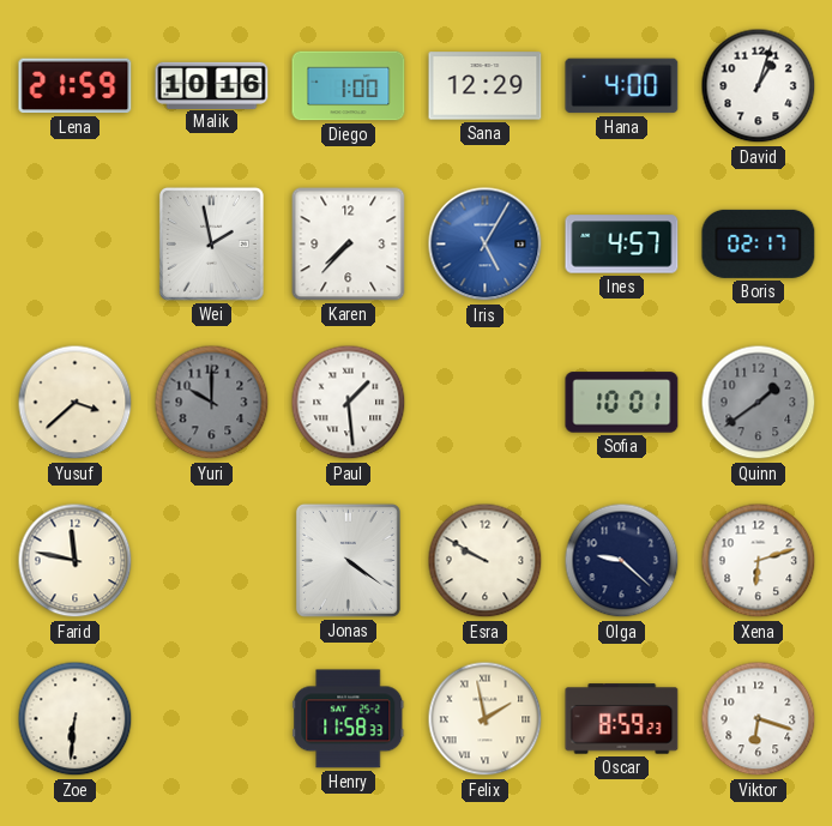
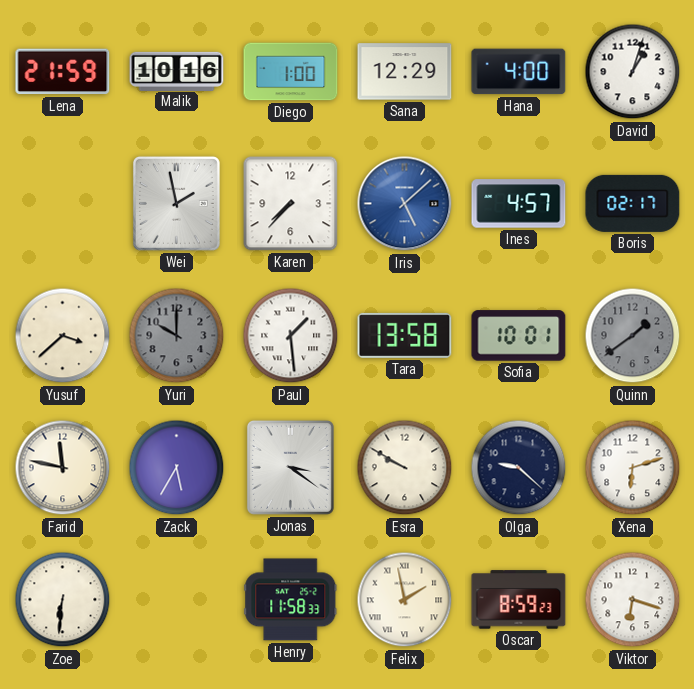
Iris: 5:05 -> 5:08
Tara: none -> 13:58
Zack: none -> 5:35
Jonas: 4:21 -> 3:21
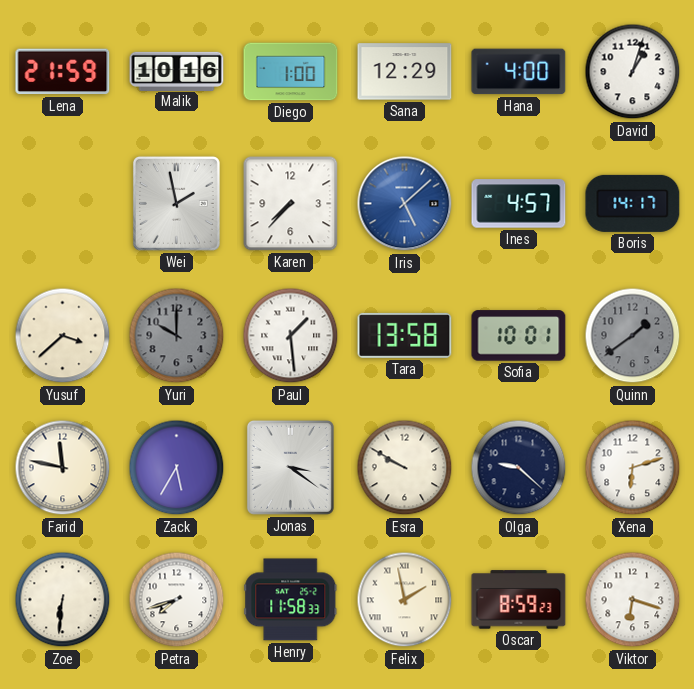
Boris: 02:17 -> 14:17
Petra: none -> 7:42
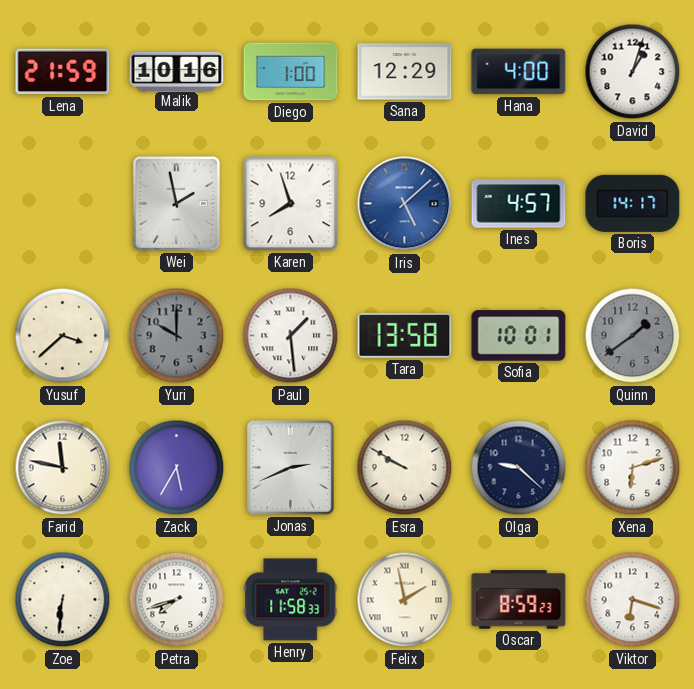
Karen: 7:37 -> 7:57
Jonas: 3:21 -> 2:41
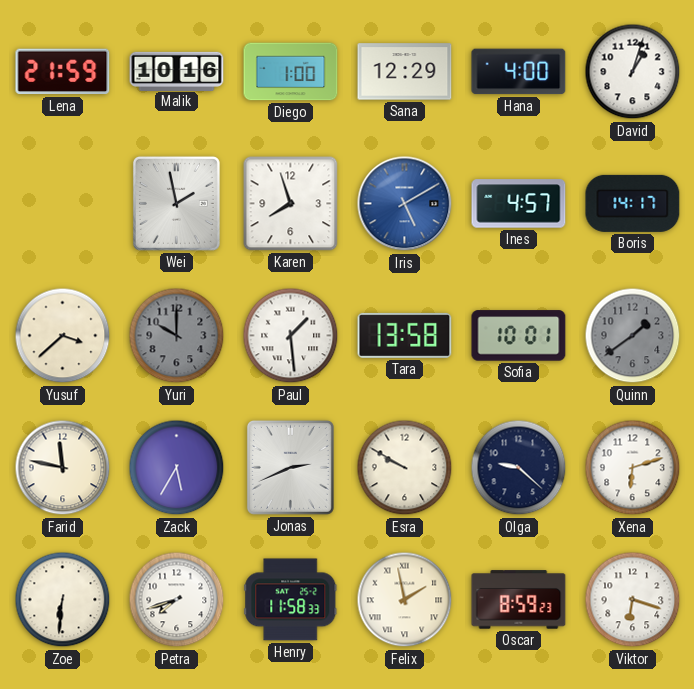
Iris: 5:08 -> 5:10
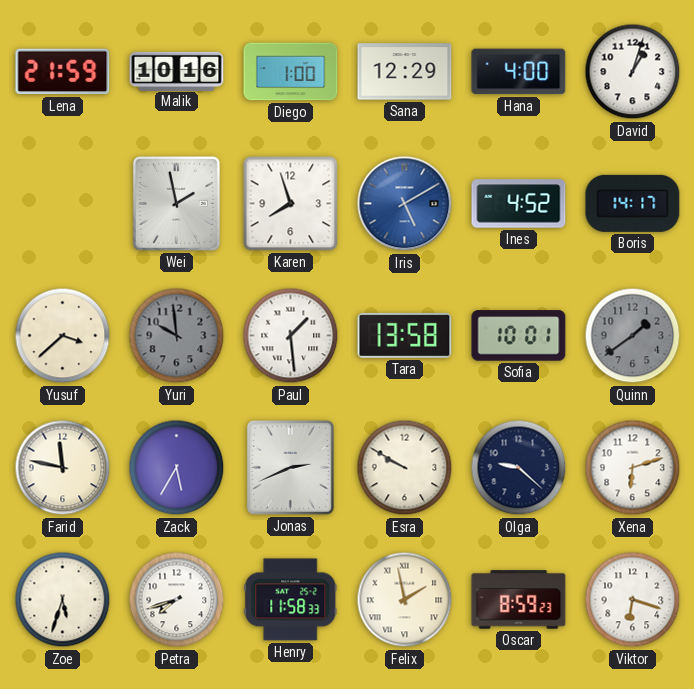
Ines: 4:57 -> 4:52
Yuri: 10:00 -> 9:59
Zoe: 6:31 -> 5:33
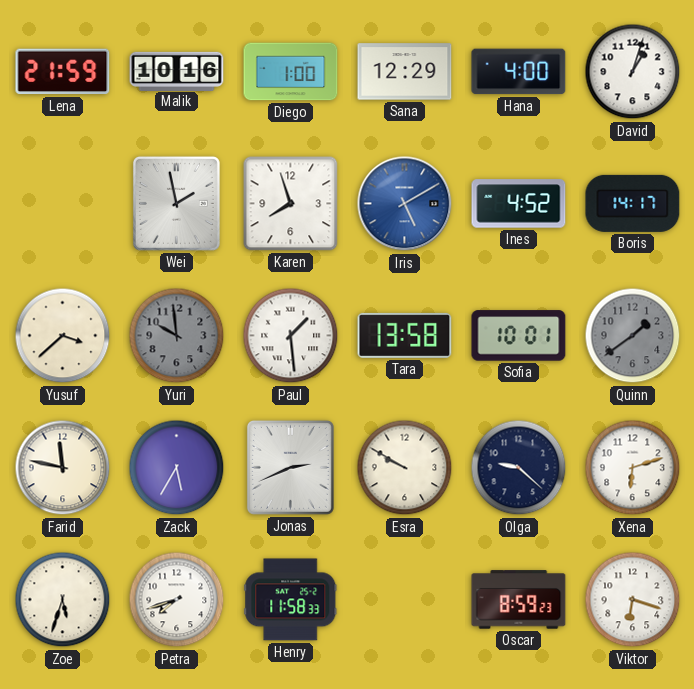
Felix: 1:58 -> none
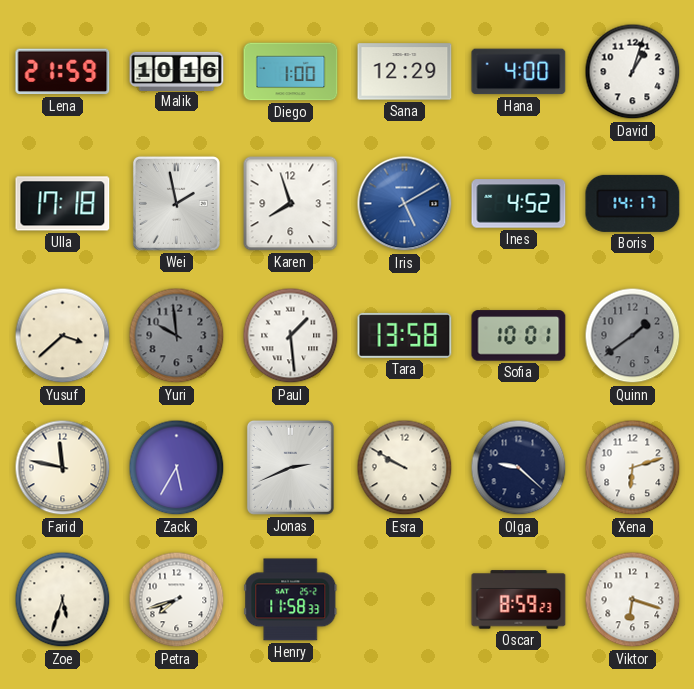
Ulla: none -> 17:18
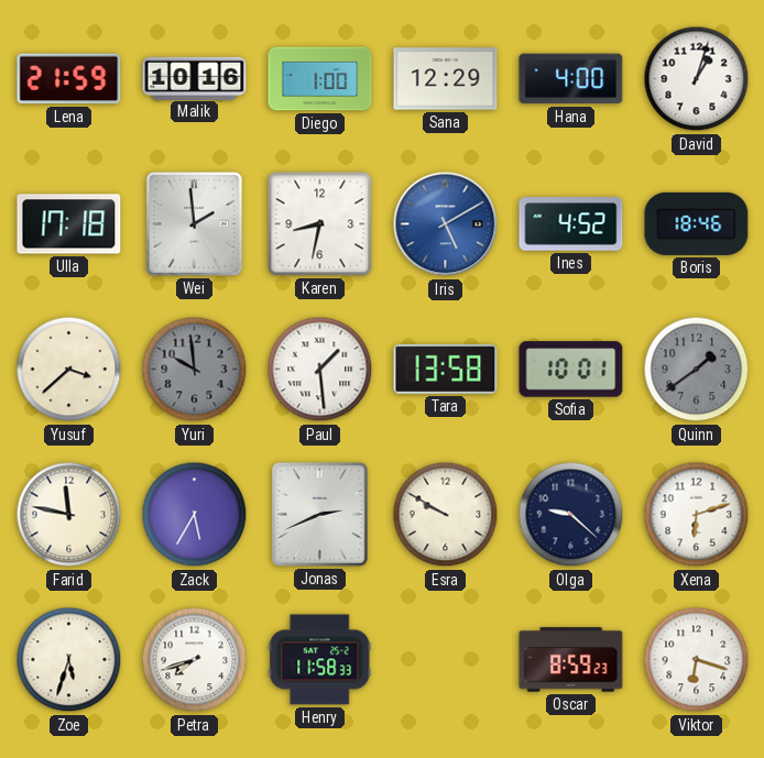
Wei: 1:58 -> 1:59
Karen: 7:57 -> 8:32
Boris: 14:17 -> 18:46
